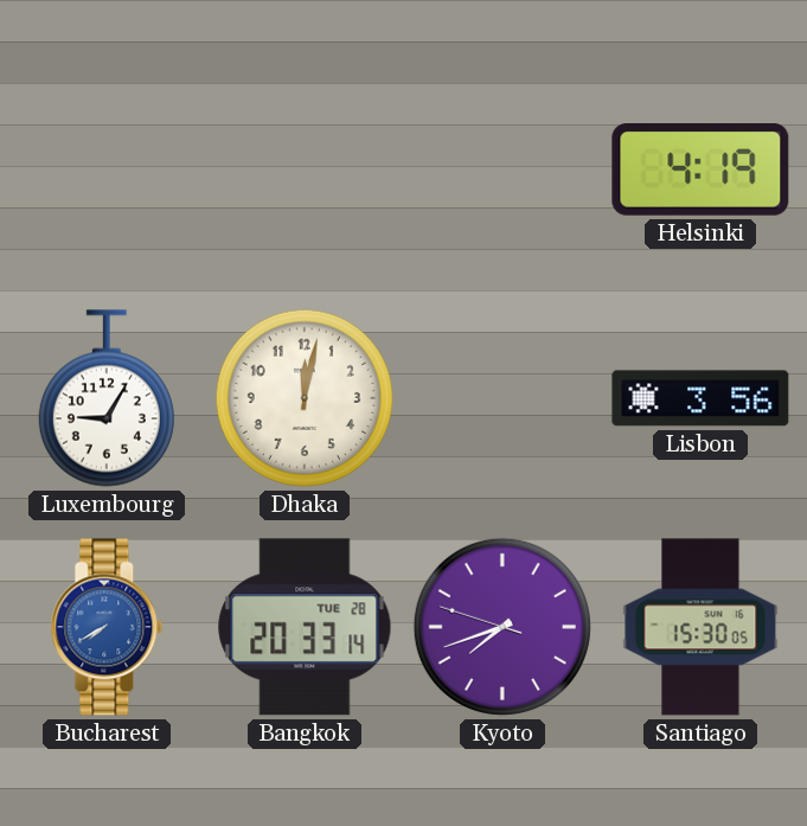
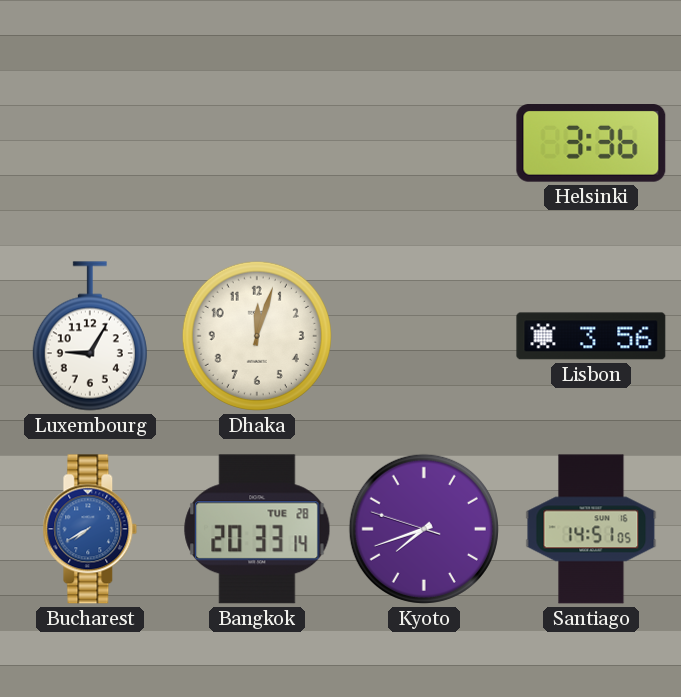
Helsinki: 4:19 -> 3:36
Dhaka: 12:02 -> 12:03
Santiago: 15:30 -> 14:51
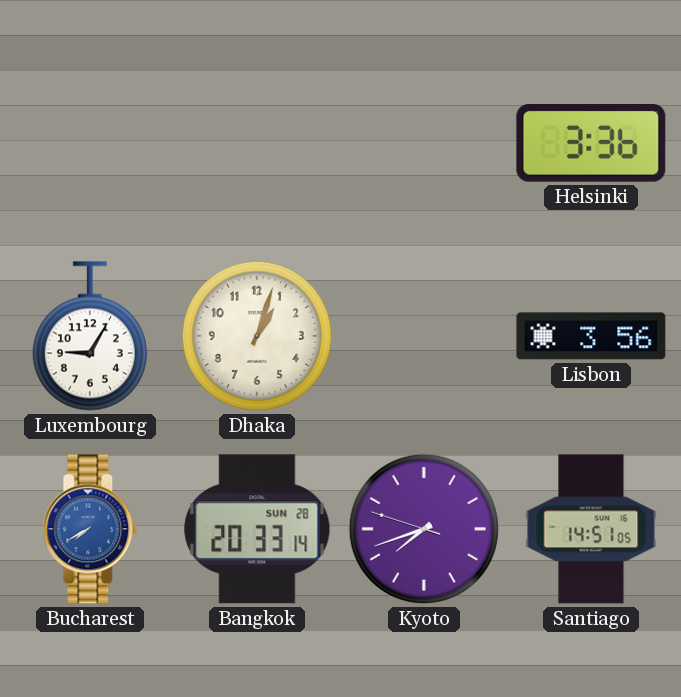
Dhaka: 12:03 -> 1:03
Bangkok date: TUE 28 -> SUN 28
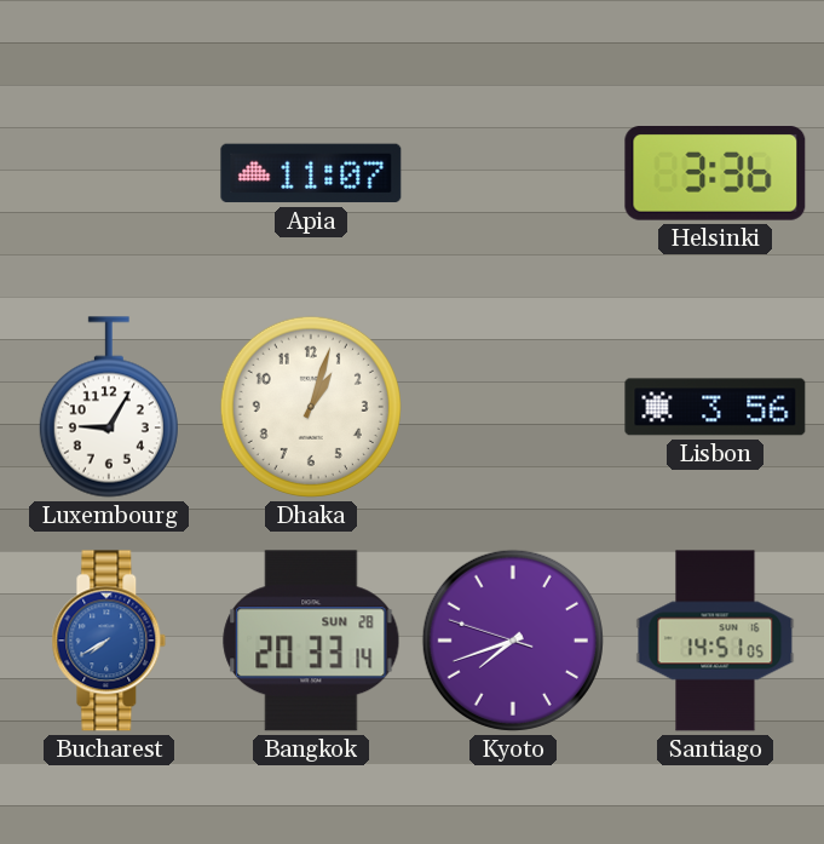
Apia: none -> 11:07
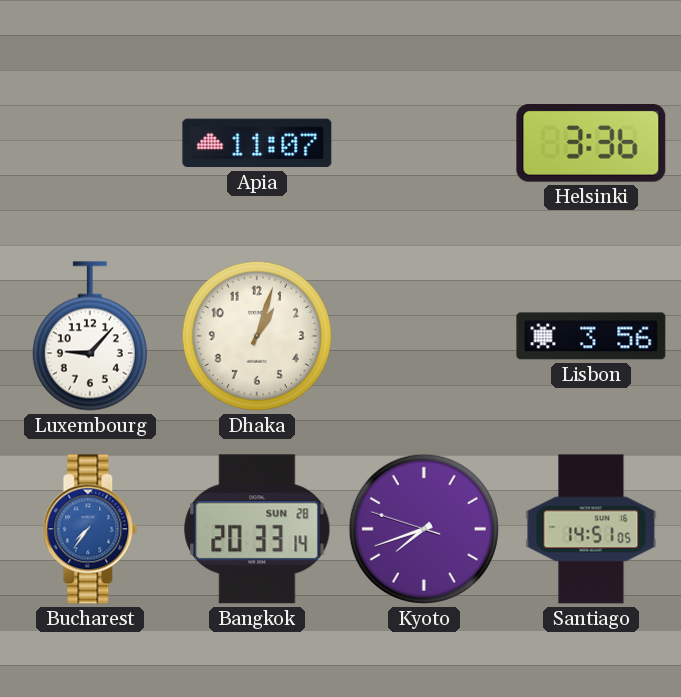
Luxembourg: 9:05 -> 9:07
Bucharest: 7:40 -> 7:36
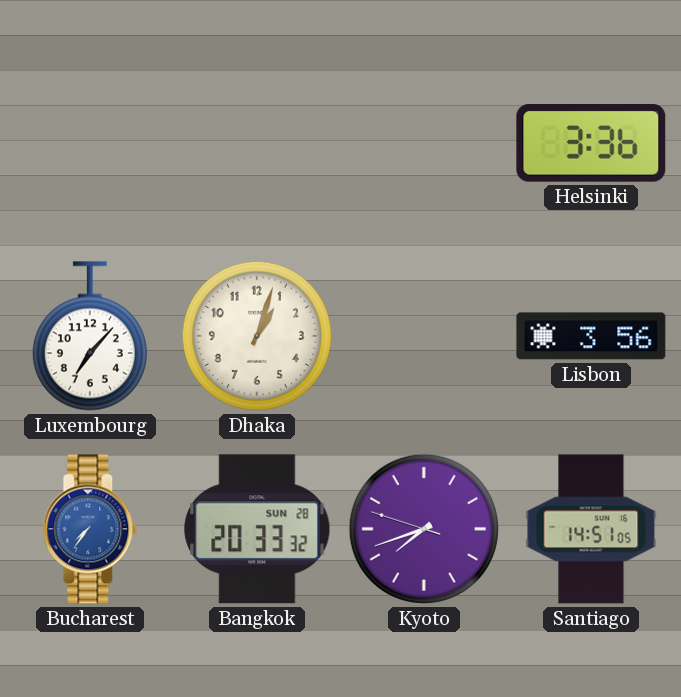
Apia: 11:07 -> none
Luxembourg: 9:07 -> 7:07
Bangkok: 20:33:14 -> 20:33:32
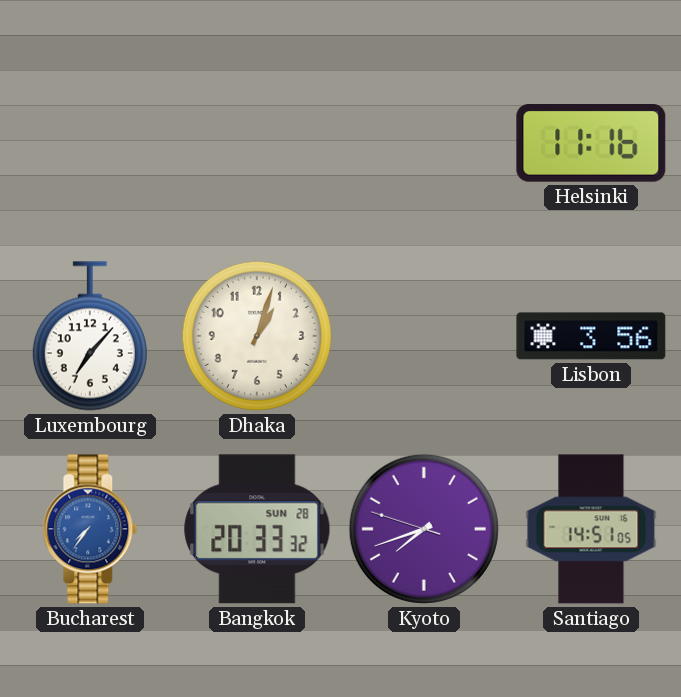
Helsinki: 3:36 -> 11:16
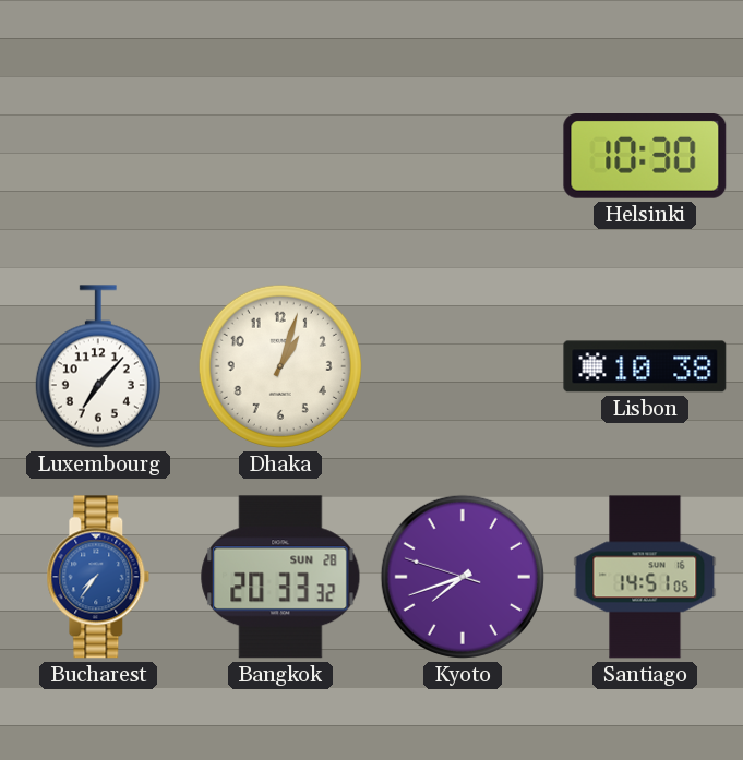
Helsinki: 11:16 -> 10:30
Lisbon: 3:56 -> 10:38
